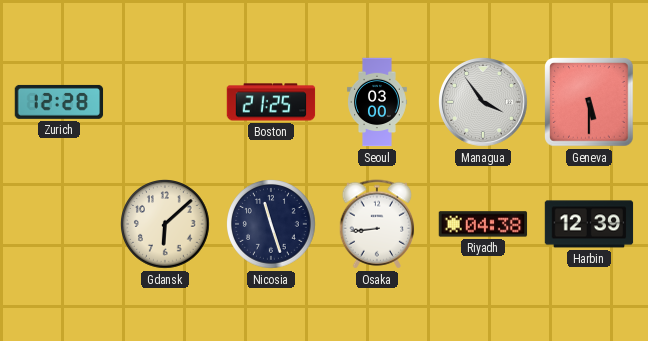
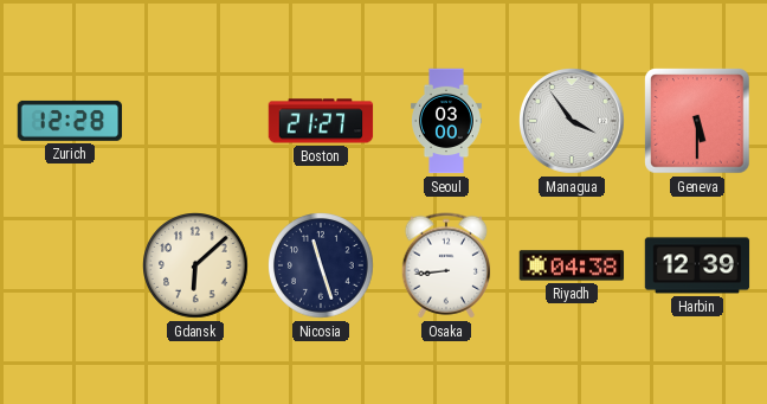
Boston: 21:25 -> 21:27
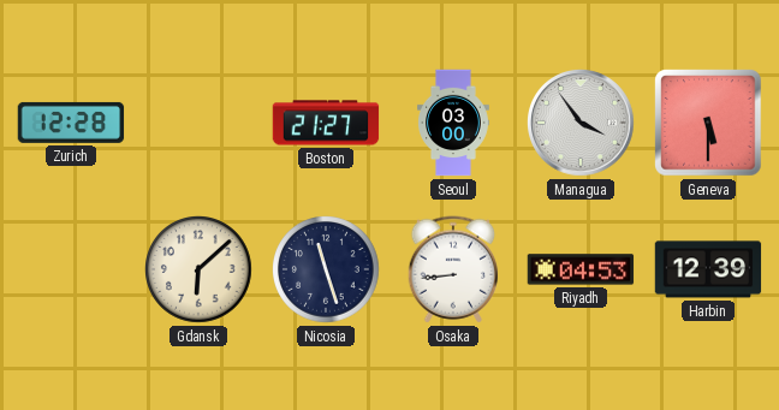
Riyadh: 04:38 -> 04:53
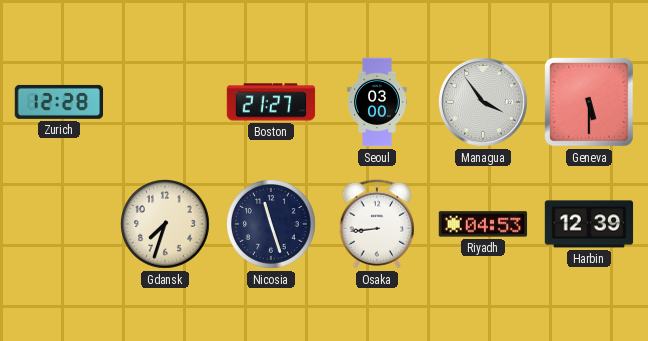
Gdansk: 6:08 -> 7:33
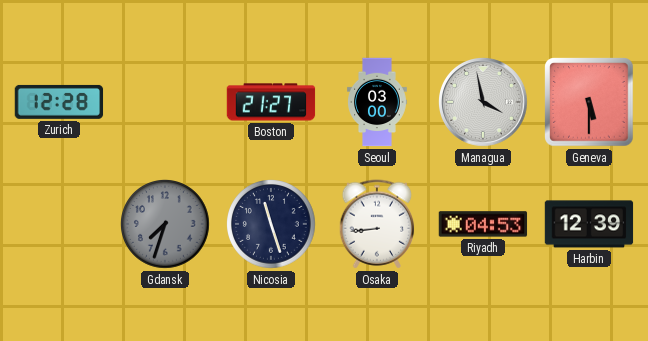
Managua: 3:54 -> 3:58
Gdansk dial: cream -> grey
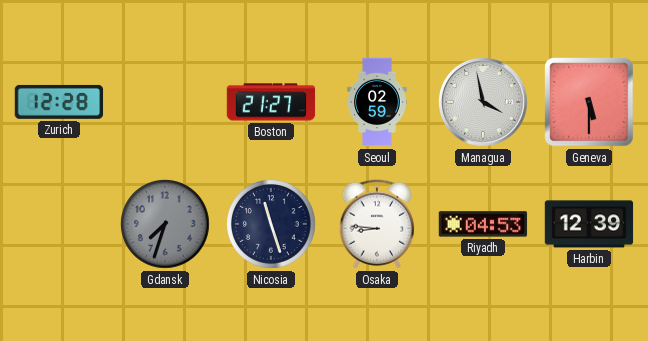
Seoul: 03:00 -> 02:59
Osaka: 8:44 -> 8:46
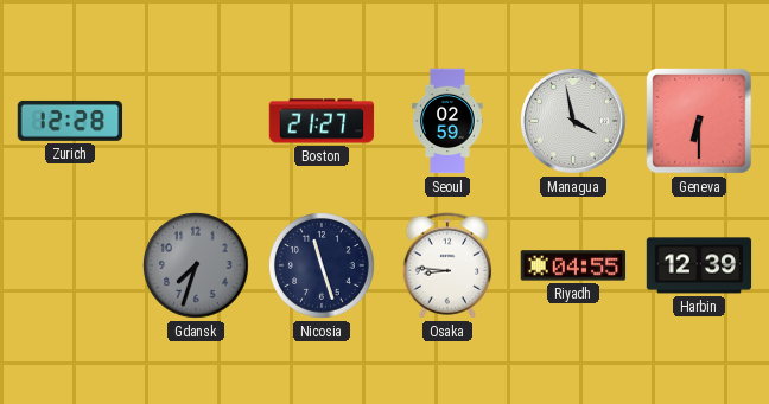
Geneva: 5:30 -> 6:30
Riyadh: 04:53 -> 04:55
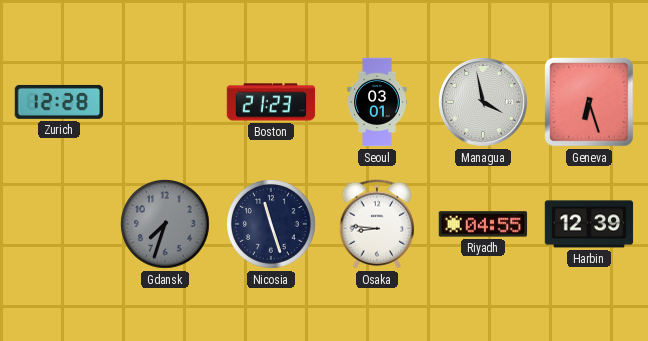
Boston: 21:27 -> 21:23
Seoul: 02:59 -> 03:01
Geneva: 6:30 -> 6:27
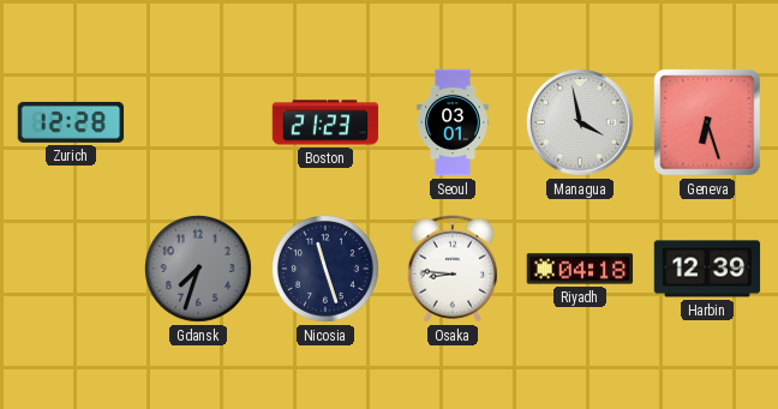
Riyadh: 04:55 -> 04:18
